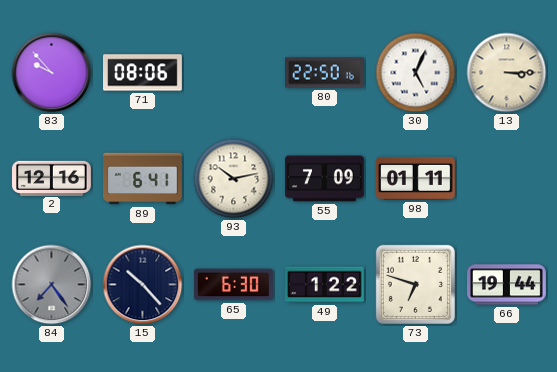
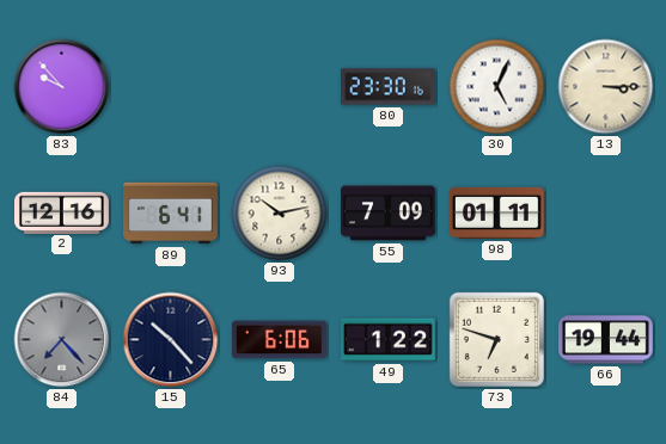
71: 08:06 -> none
80: 22:50 -> 23:30
84: 7:24 -> 7:23
65: 6:30 -> 6:06
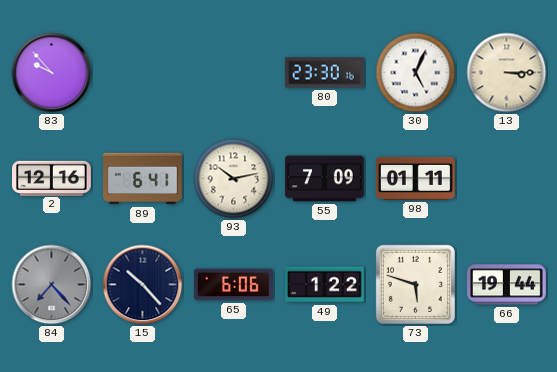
73: 6:48 -> 5:48
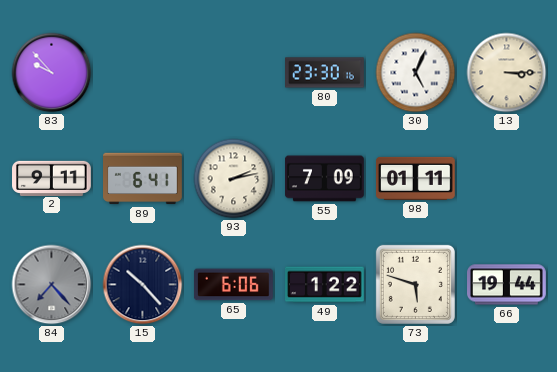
2: 12:16 -> 9:11
93: 10:13 -> 2:13
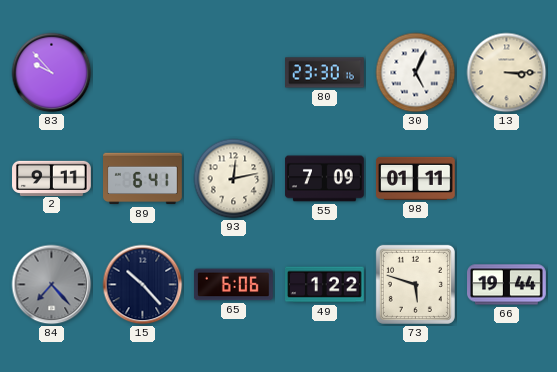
93: 2:13 -> 12:13
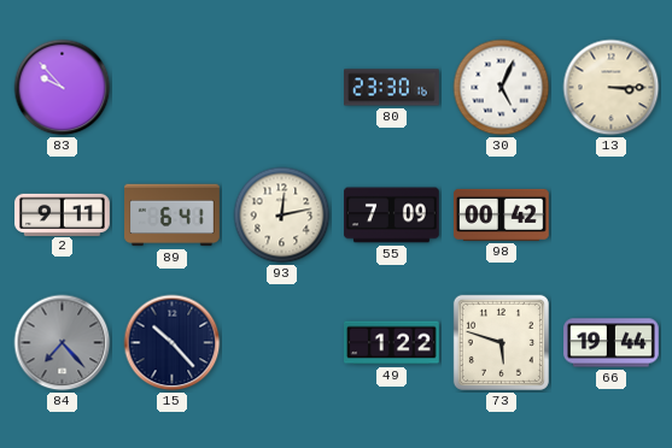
98: 01:11 -> 00:42
65: 6:06 -> none
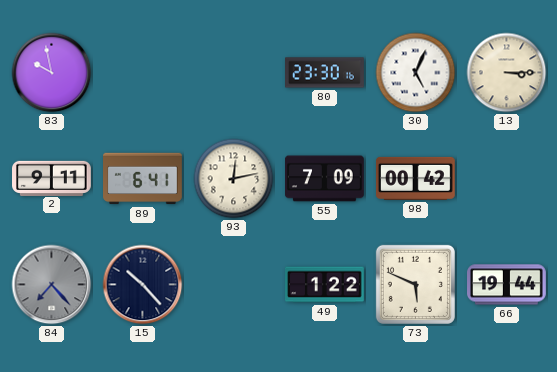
83: 9:53 -> 9:58
73: 5:48 -> 5:49
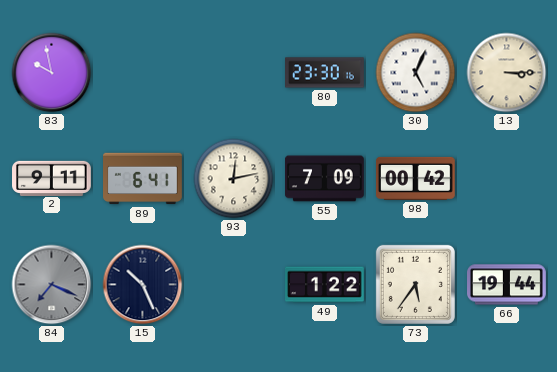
84: 7:23 -> 7:19
15: 10:23 -> 10:26
73: 5:49 -> 5:36
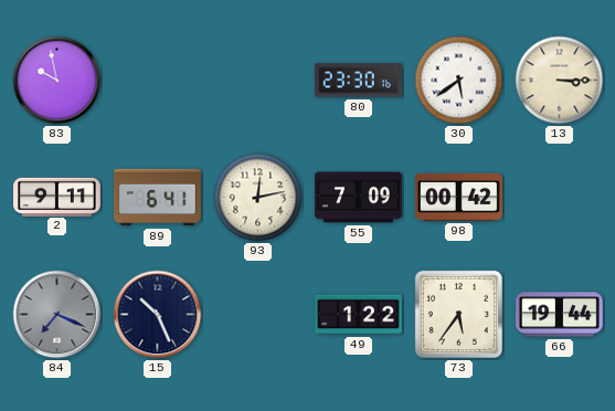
30: 5:04 -> 5:39
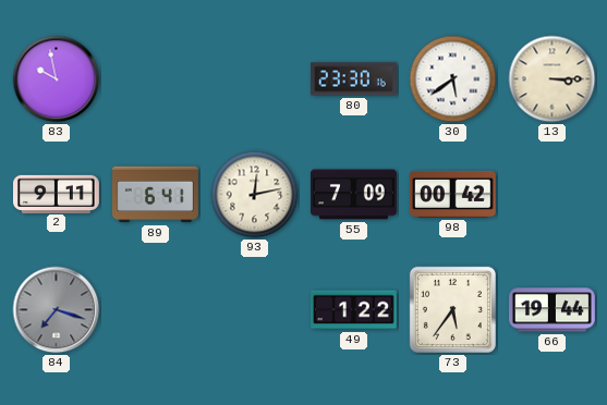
84: 7:19 -> 7:18
15: 10:26 -> none
